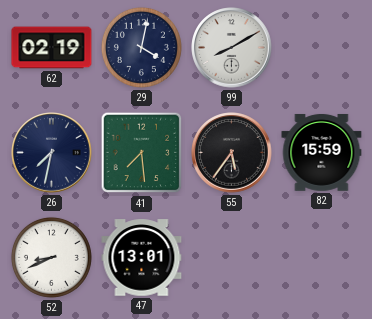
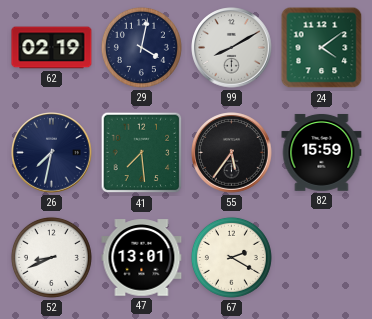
24: none -> 4:09
67: none -> 2:20
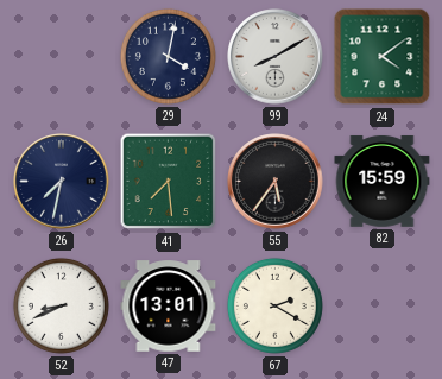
62: 02:19 -> none
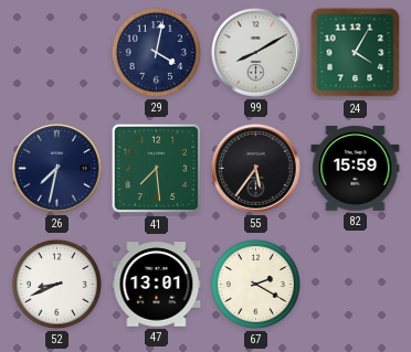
24: 4:09 -> 4:05
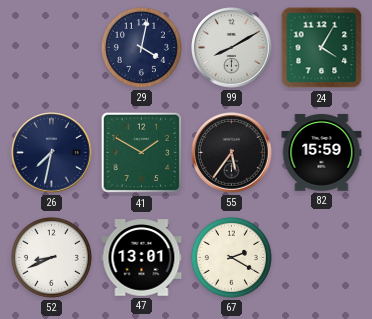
41: 7:29 -> 1:50
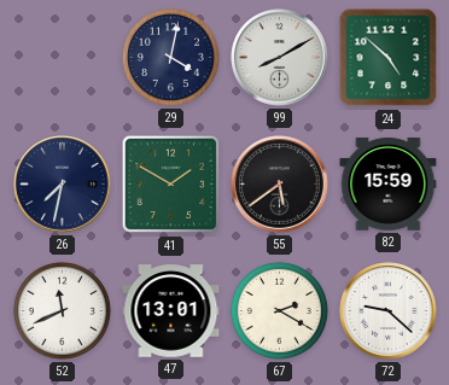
24: 4:05 -> 4:52
55: 5:36 -> 5:39
52: 8:41 -> 11:41
72: none -> 9:22
